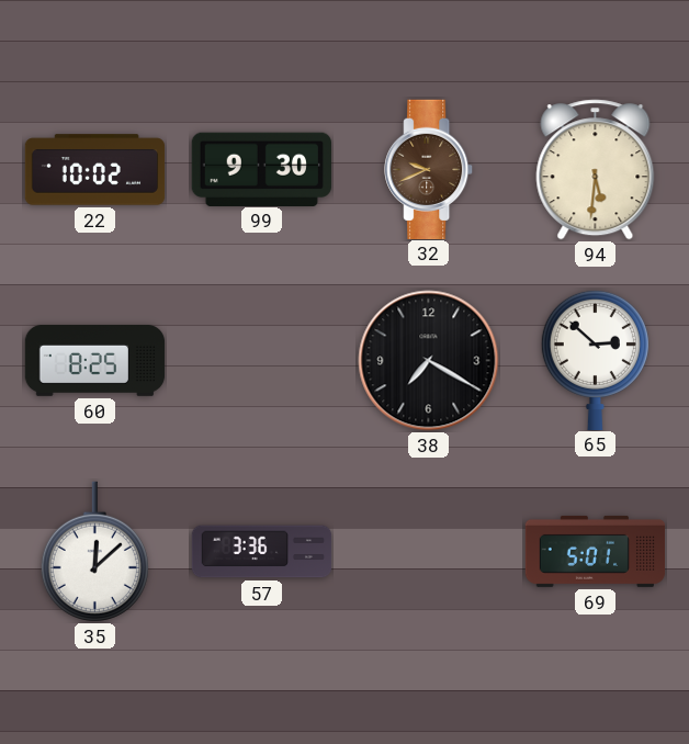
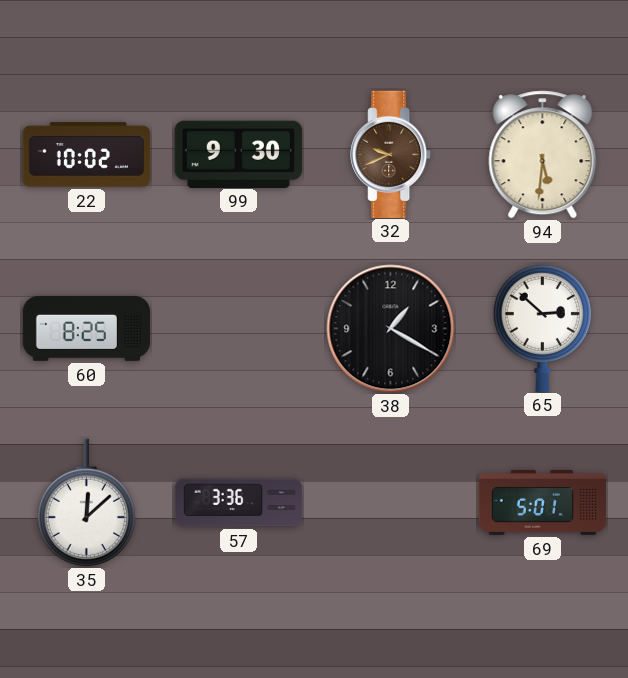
38: 7:20 -> 1:20
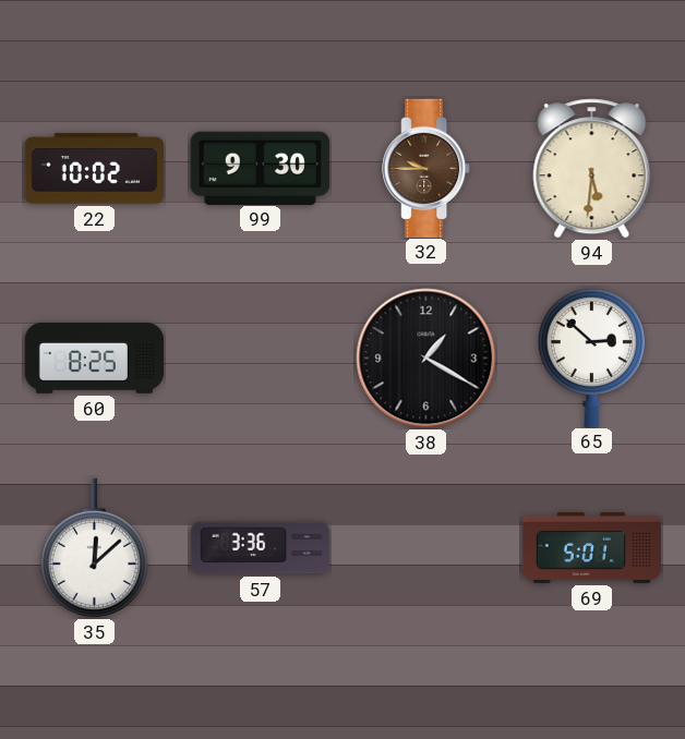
32: 9:41 -> 9:45
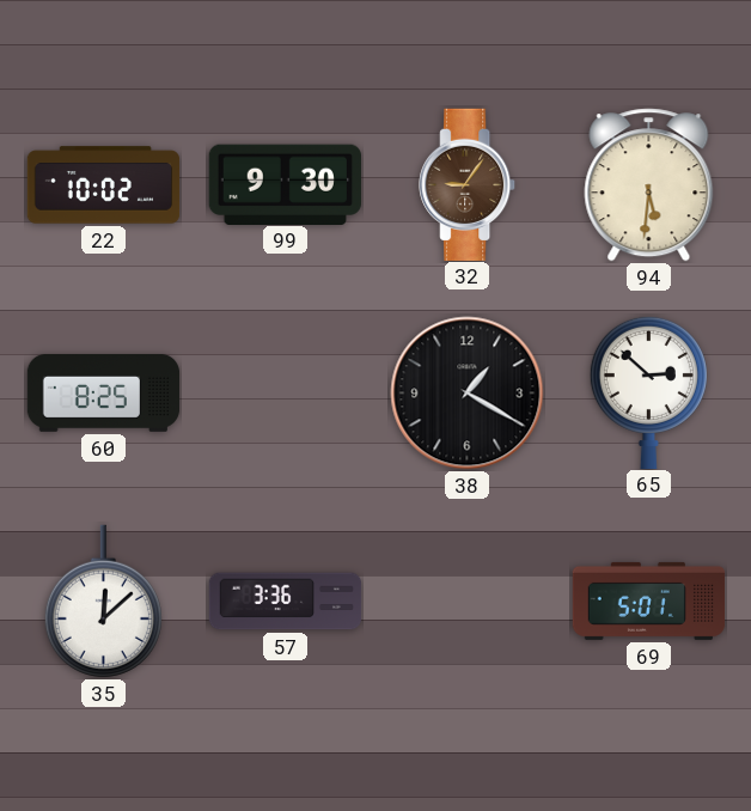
32: 9:45 -> 9:06
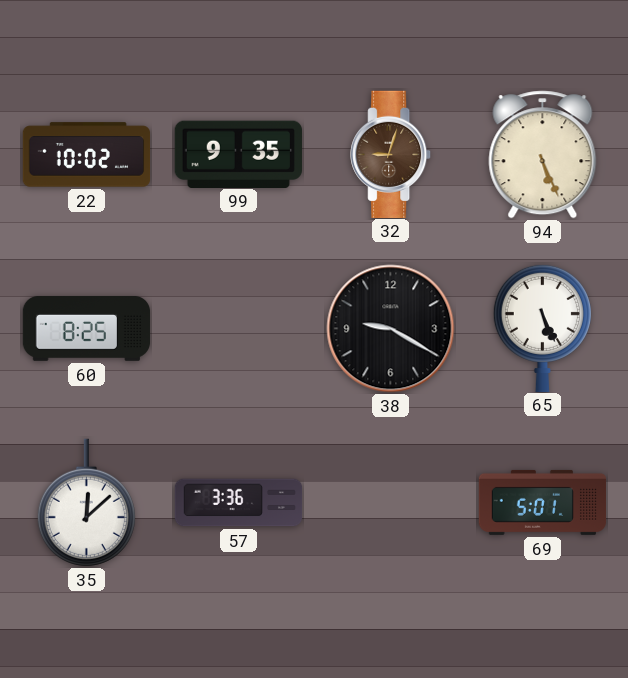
99: 9:30 -> 9:35
32: 9:06 -> 9:03
94: 5:31 -> 5:26
38: 1:20 -> 9:20
65: 2:52 -> 5:26
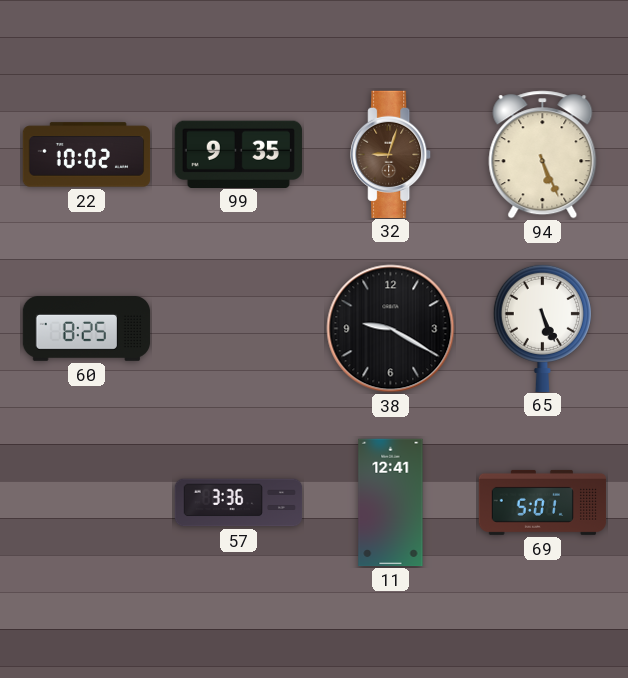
35: 12:08 -> none
11: none -> 12:41
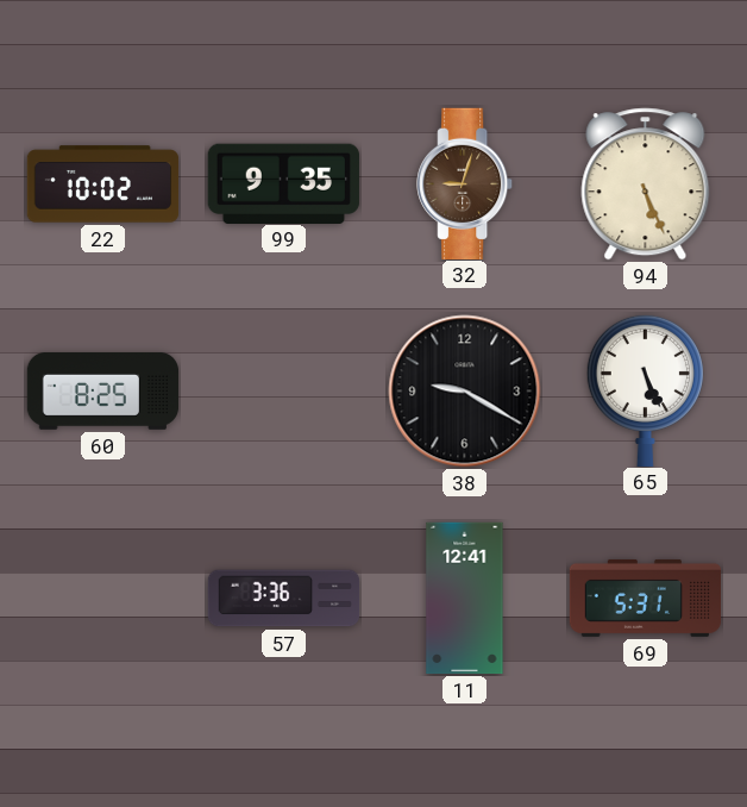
69: 5:01 -> 5:31
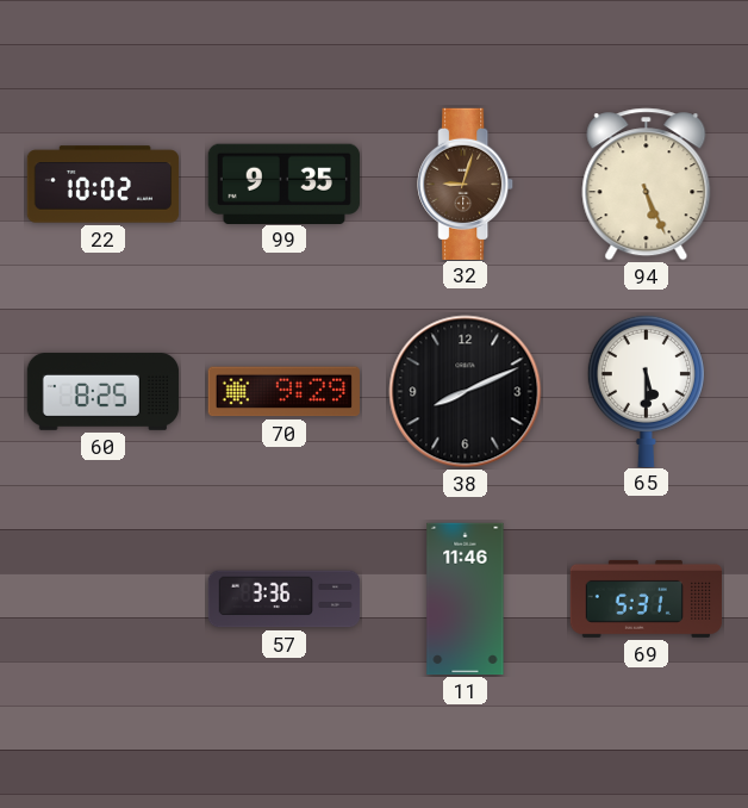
70: none -> 9:29
38: 9:20 -> 8:11
65: 5:26 -> 5:30
11: 12:41 -> 11:46
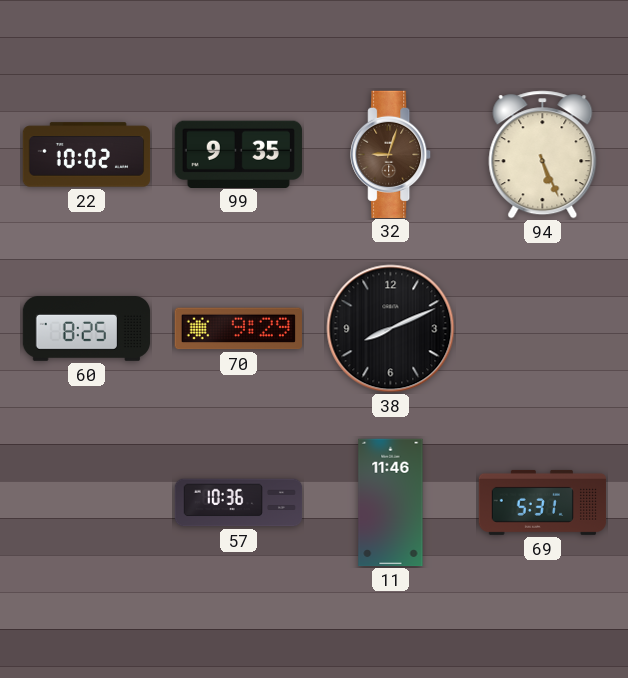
65: 5:30 -> none
57: 3:36 -> 10:36
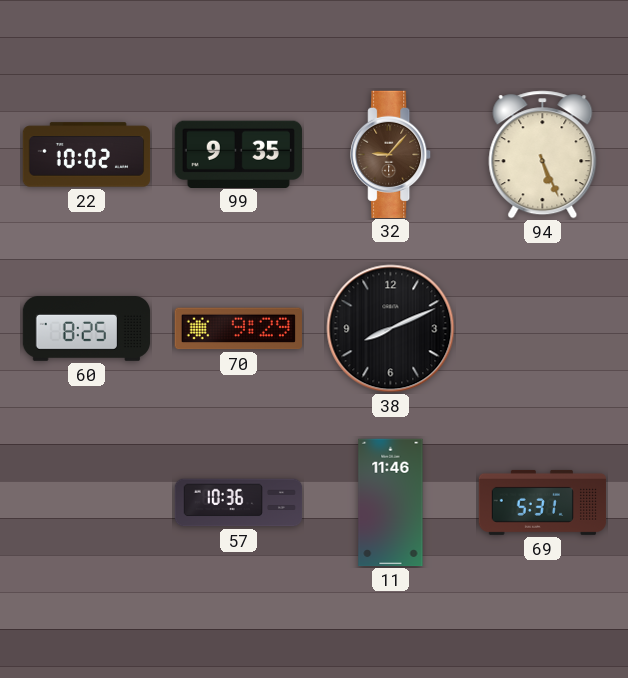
32: 9:03 -> 9:07
